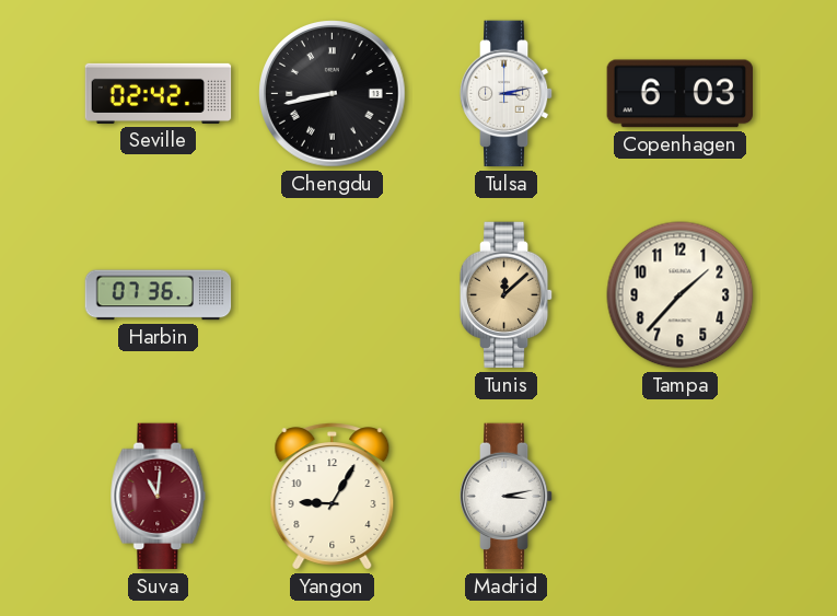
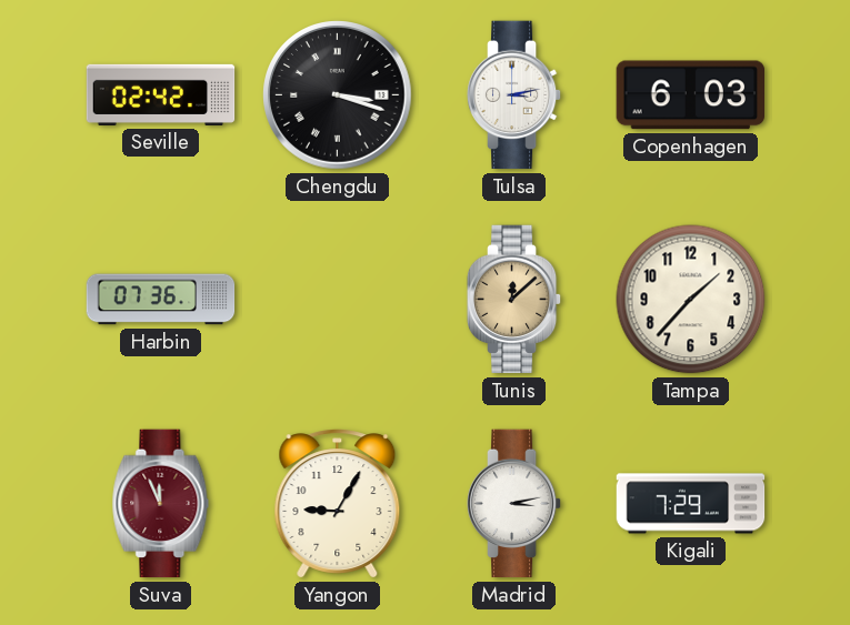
Chengdu: 8:43 -> 3:18
Suva: 11:01 -> 11:56
Kigali: none -> 7:29
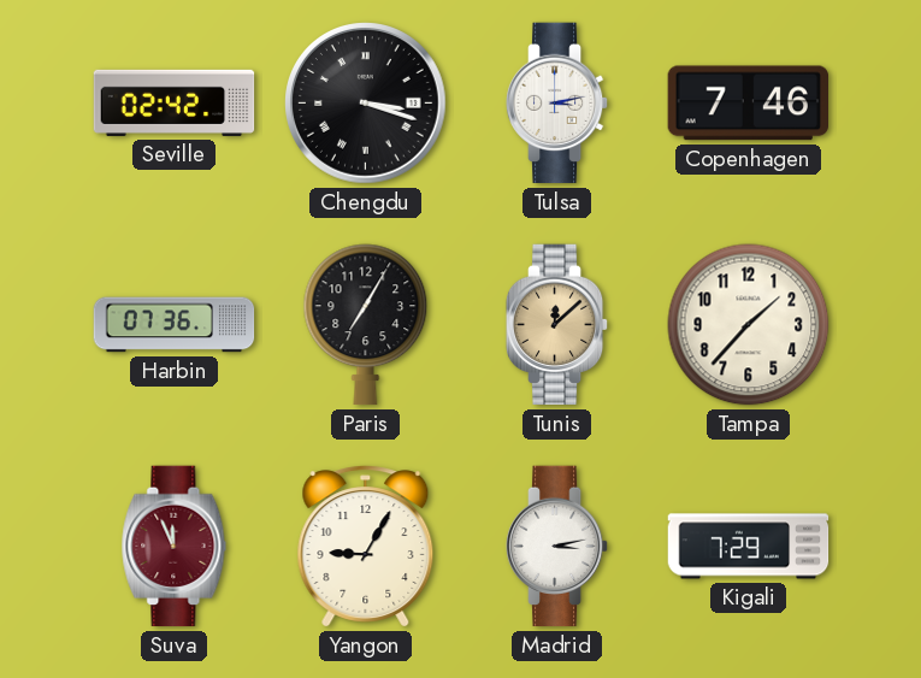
Copenhagen: 6:03 -> 7:46
Paris: none -> 7:05
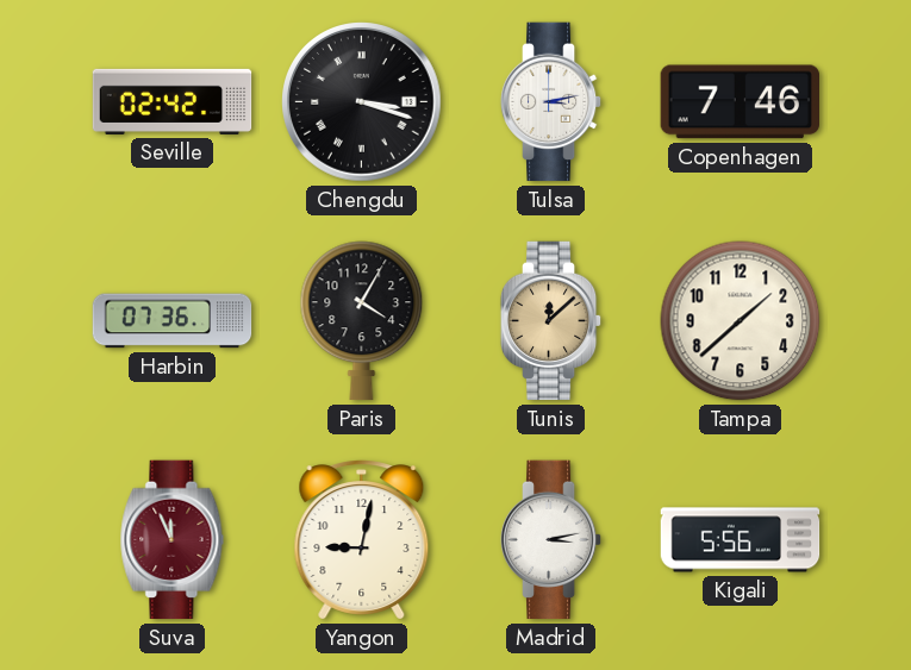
Paris: 7:05 -> 4:05
Tampa: 1:37 -> 1:38
Yangon: 9:05 -> 9:02
Kigali: 7:29 -> 5:56
